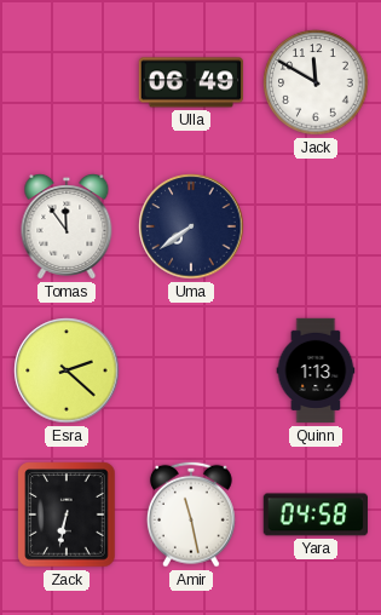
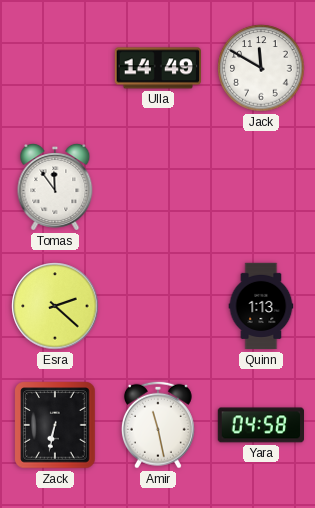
Ulla: 06:49 -> 14:49
Uma: 7:39 -> none
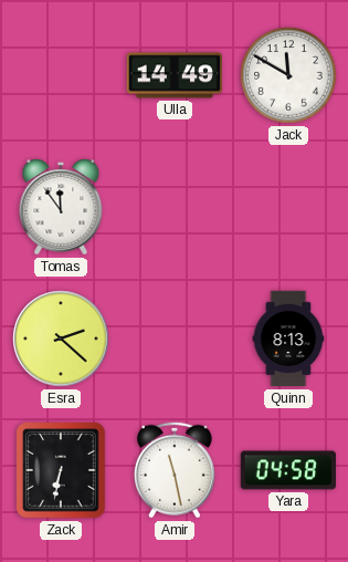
Quinn: 1:13 -> 8:13
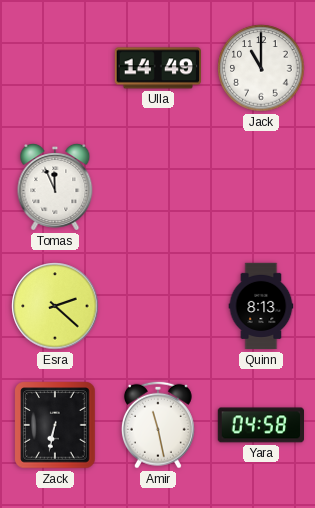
Jack: 11:50 -> 11:00
Tomas: 11:54 -> 11:56
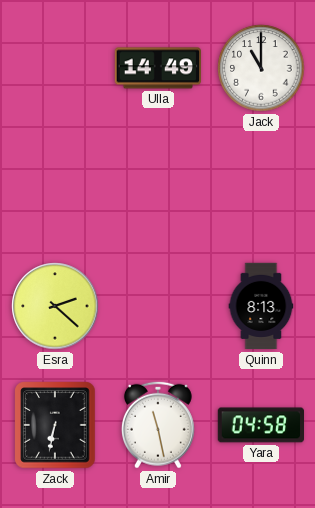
Tomas: 11:56 -> none
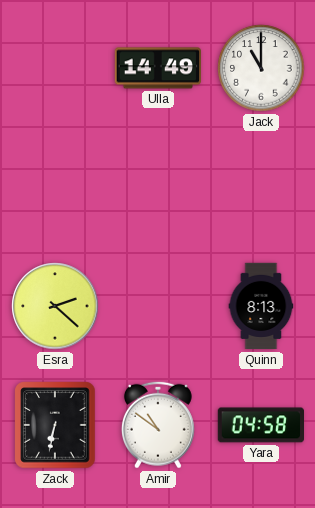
Amir: 11:28 -> 10:51
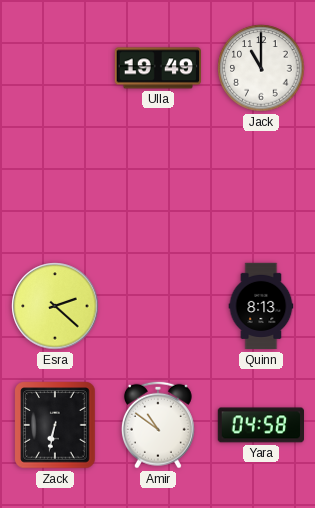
Ulla: 14:49 -> 19:49
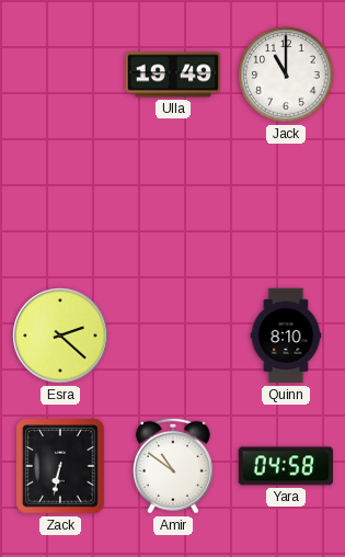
Quinn: 8:13 -> 8:10
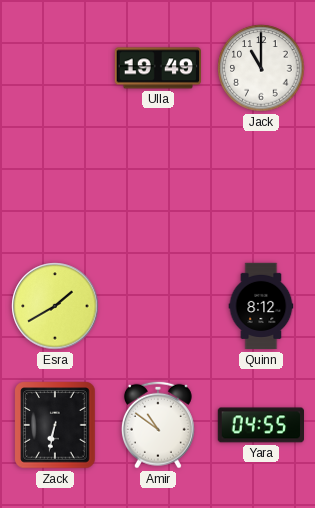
Esra: 2:22 -> 1:40
Quinn: 8:10 -> 8:12
Yara: 04:58 -> 04:55
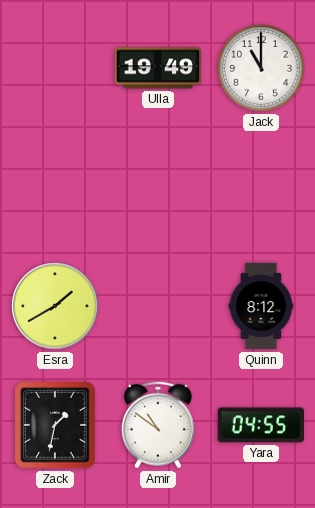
Zack: 6:32 -> 1:32
